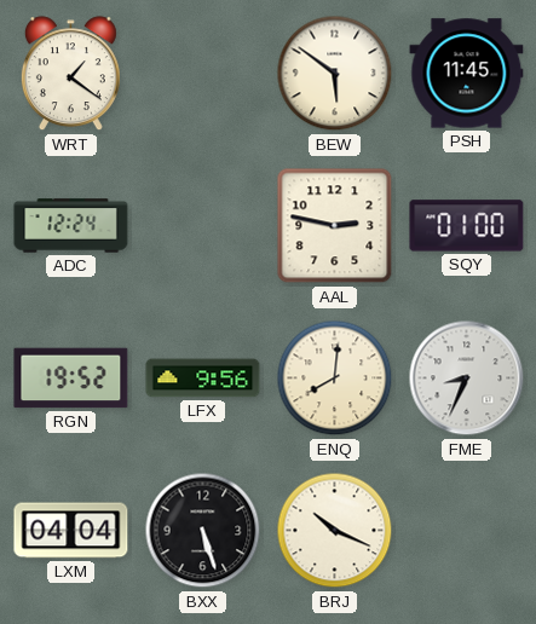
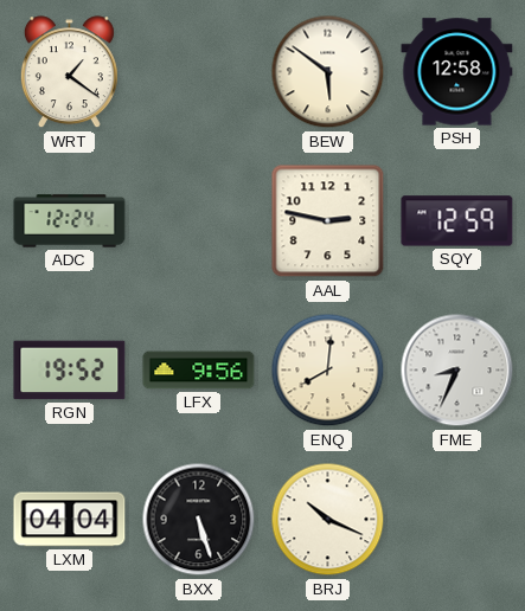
PSH: 11:45 -> 12:58
SQY: 01:00 -> 12:59
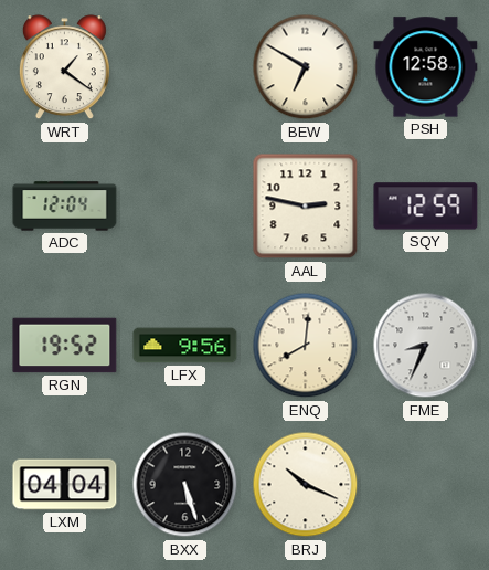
BEW: 5:51 -> 6:50
ADC: 12:24 -> 12:04
